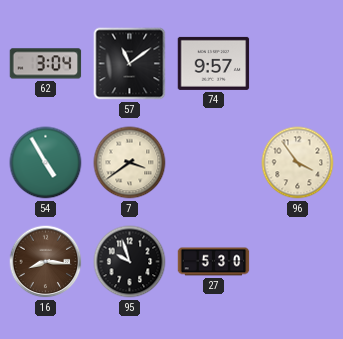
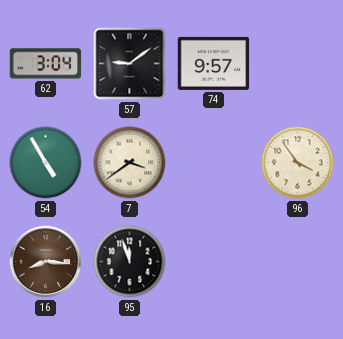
57: 11:09 -> 9:09
95: 9:57 -> 11:57
27: 5:30 -> none
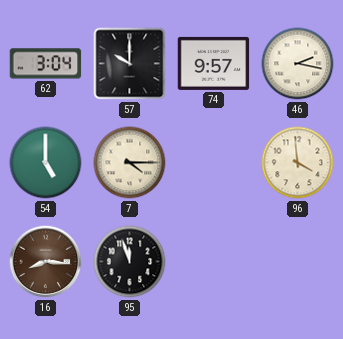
57: 9:09 -> 10:00
46: none -> 2:17
54: 4:55 -> 5:00
7: 3:39 -> 4:15
96: 3:54 -> 3:59
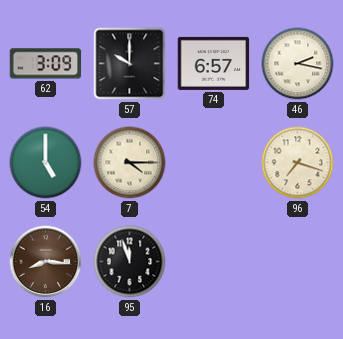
62: 3:04 -> 3:09
74: 9:57 -> 6:57
96: 3:59 -> 7:18
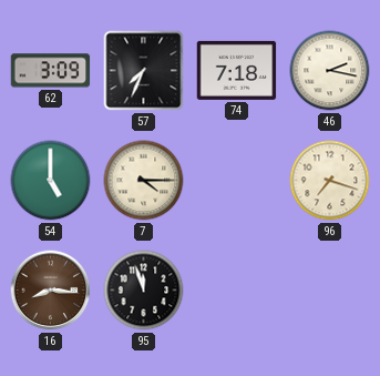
57: 10:00 -> 7:34
74: 6:57 -> 7:18
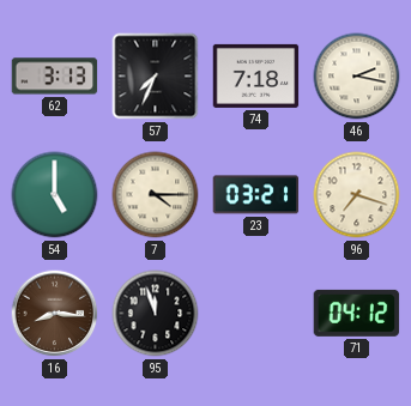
62: 3:09 -> 3:13
23: none -> 03:21
71: none -> 04:12
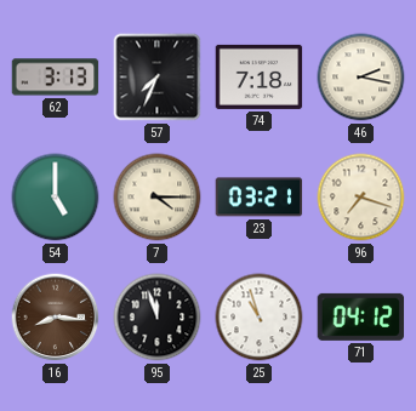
25: none -> 10:57
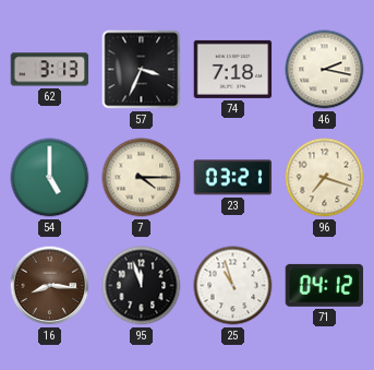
57: 7:34 -> 3:34
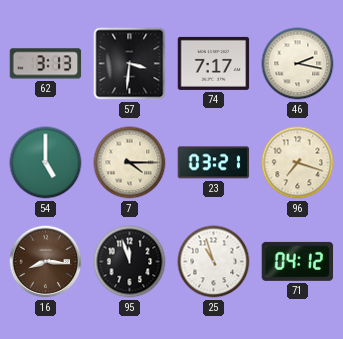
57: 3:34 -> 3:31
74: 7:18 -> 7:17
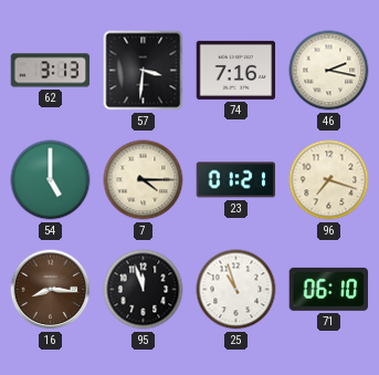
74: 7:17 -> 7:16
23: 03:21 -> 01:21
71: 04:12 -> 06:10
